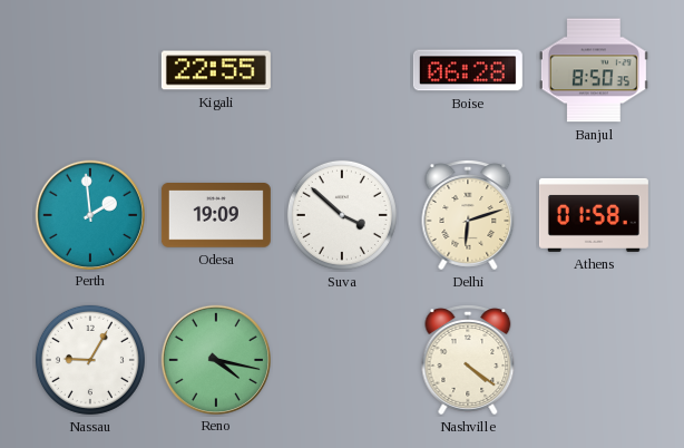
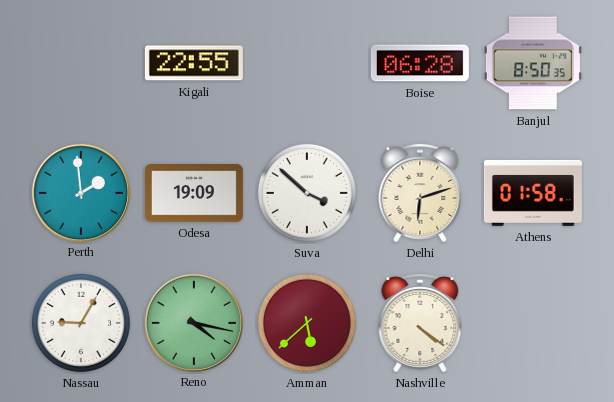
Amman: none -> 5:38
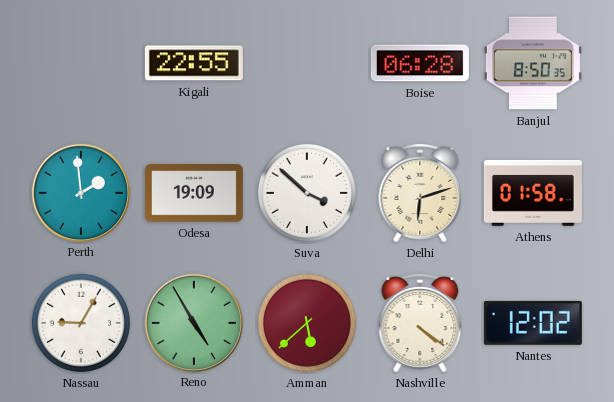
Reno: 4:17 -> 4:55
Nantes: none -> 12:02
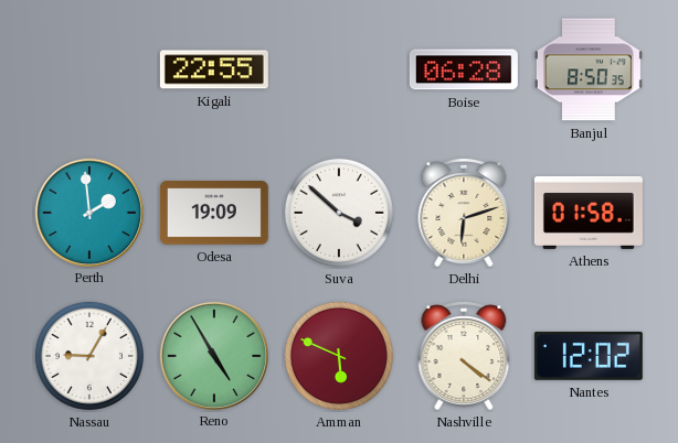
Amman: 5:38 -> 5:49
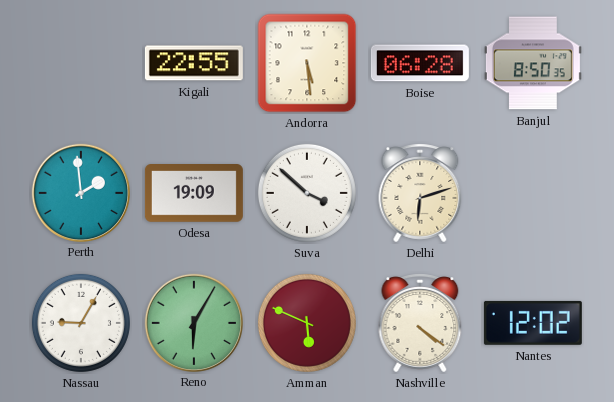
Andorra: none -> 5:29
Athens: 01:58 -> none
Reno: 4:55 -> 6:05
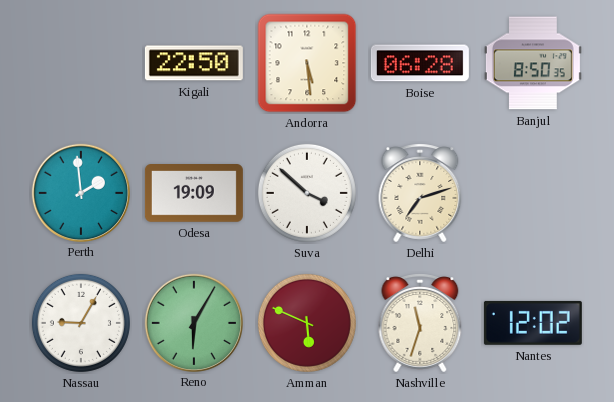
Kigali: 22:55 -> 22:50
Delhi: 6:12 -> 7:12
Nashville: 4:21 -> 11:33
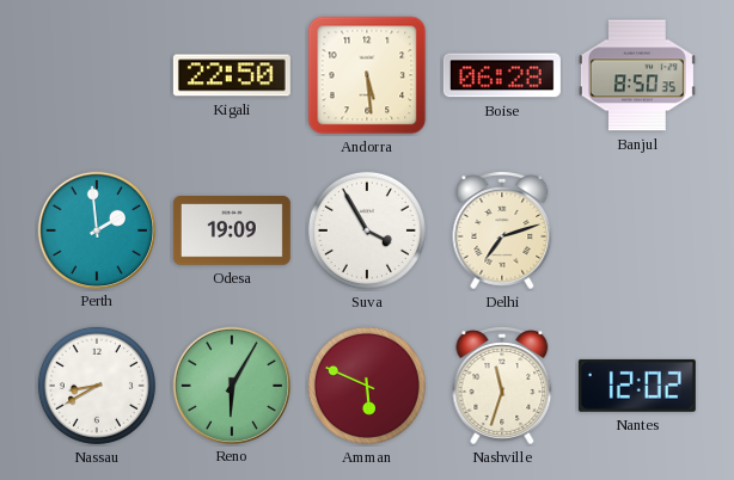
Suva: 3:52 -> 3:55
Nassau: 9:05 -> 8:40
